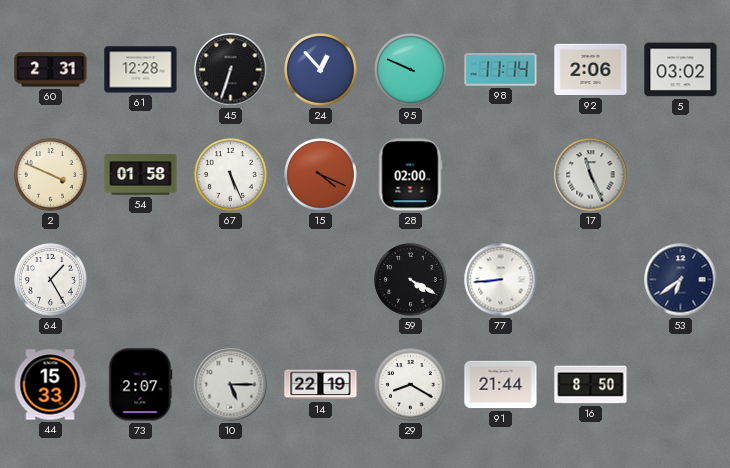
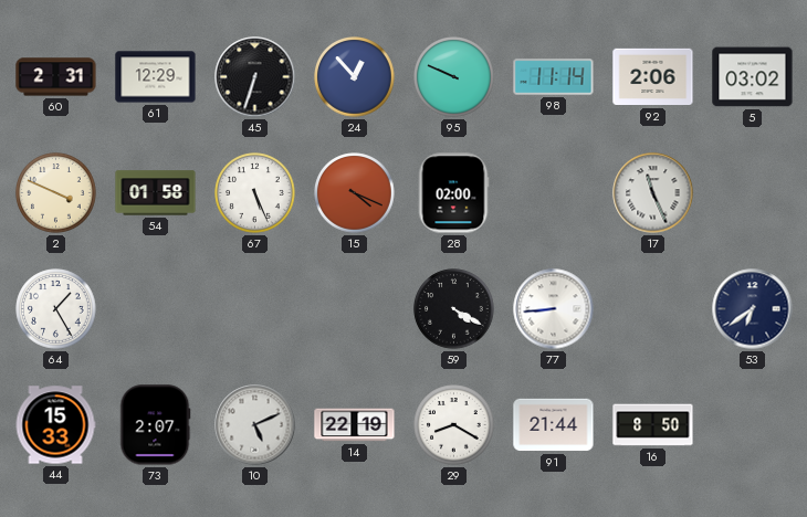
61: 12:28 -> 12:29
10: 5:15 -> 5:11
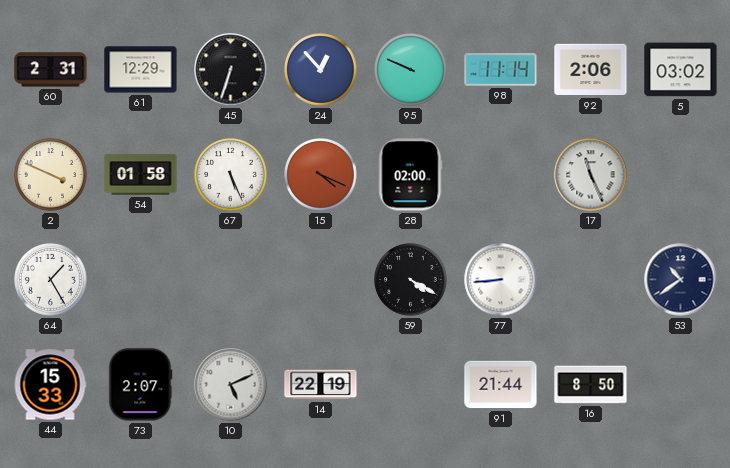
53: 6:39 -> 10:39
29: 8:20 -> none
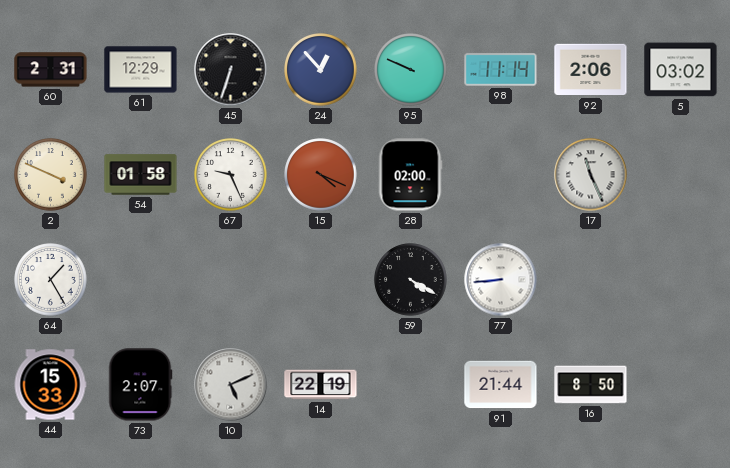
67: 5:26 -> 9:26
53: 10:39 -> none
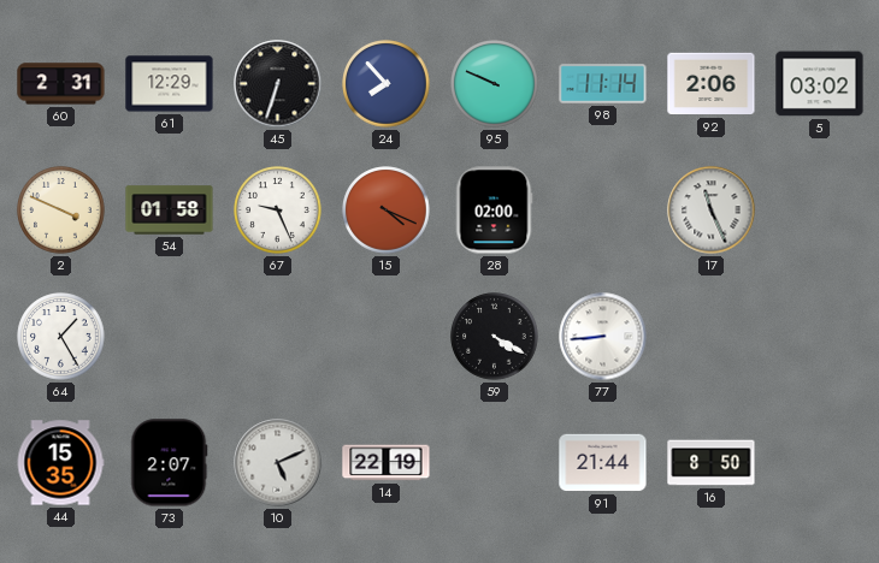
24: 12:53 -> 7:53
44: 15:33 -> 15:35
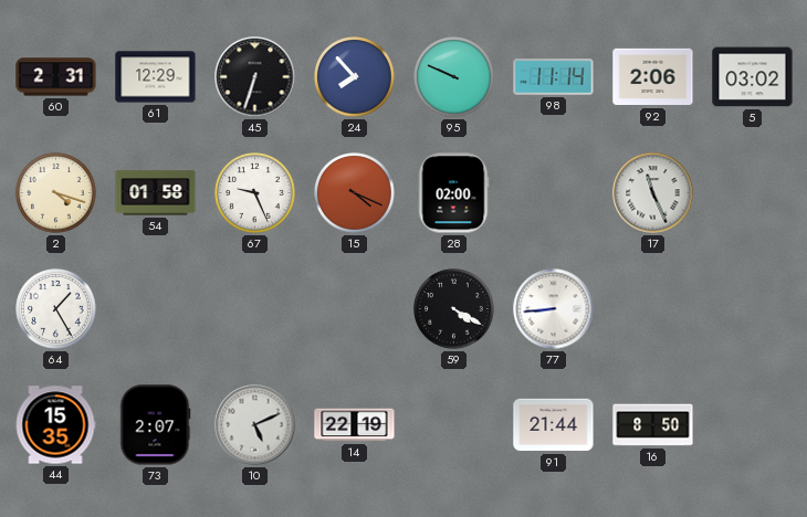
2: 3:49 -> 4:18
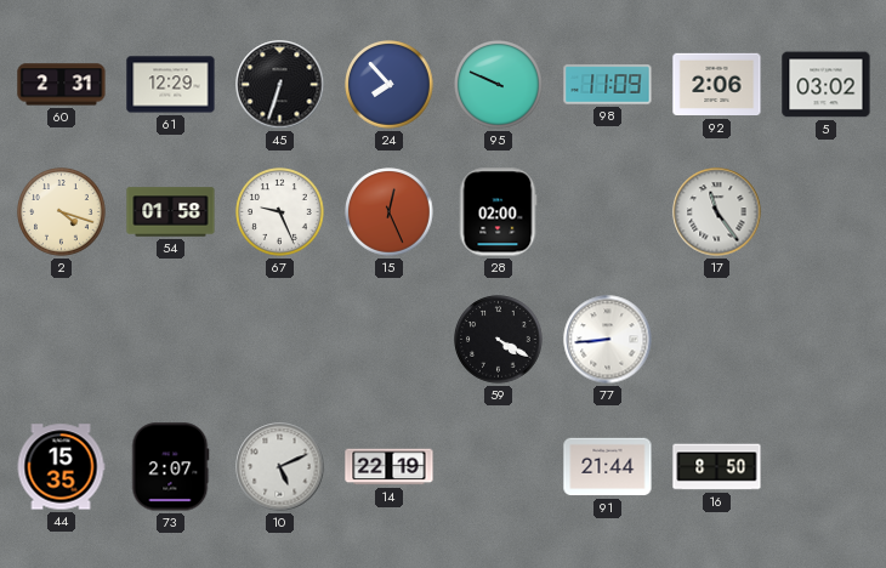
98: 11:14 -> 11:09
15: 4:19 -> 12:26
17: 11:26 -> 11:24
64: 1:25 -> none
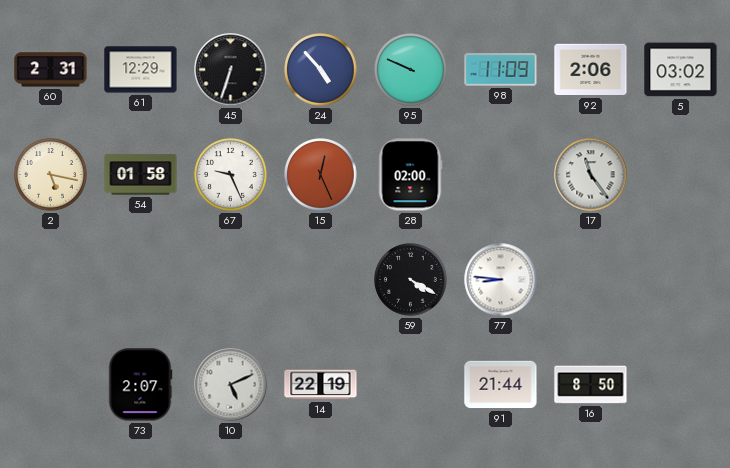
24: 7:53 -> 4:53
2: 4:18 -> 5:17
77: 8:44 -> 8:46
44: 15:35 -> none
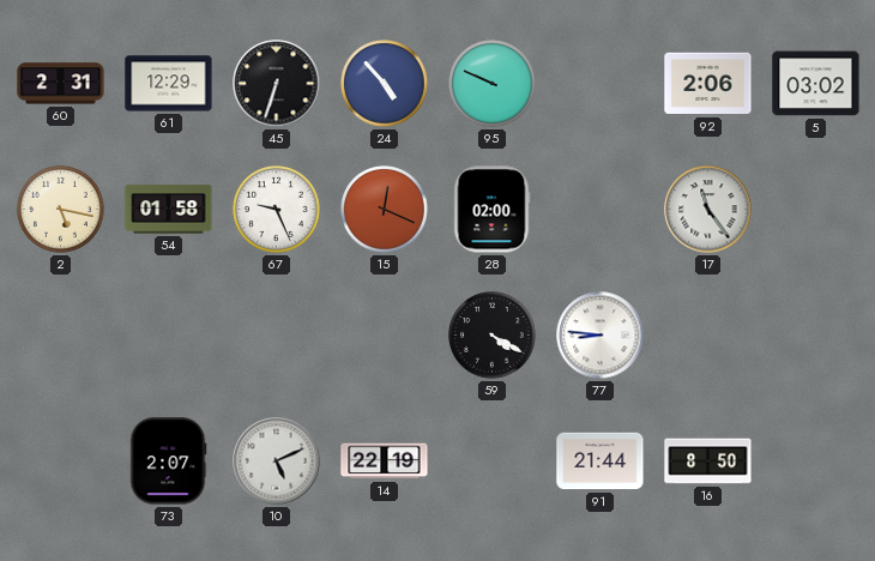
98: 11:09 -> none
15: 12:26 -> 12:19
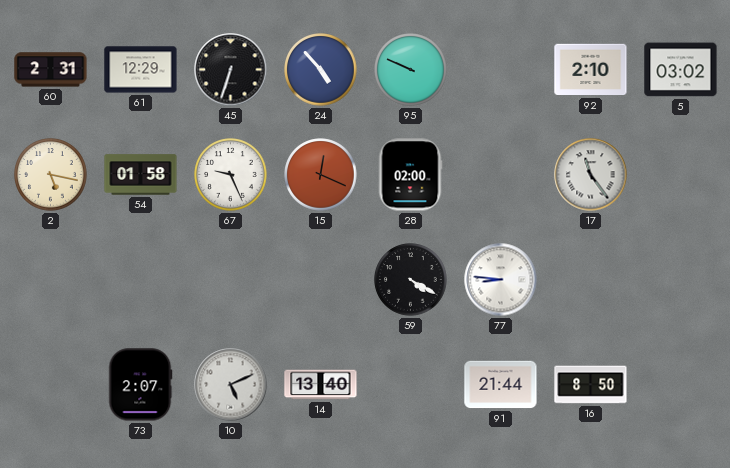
92: 2:06 -> 2:10
14: 22:19 -> 13:40
